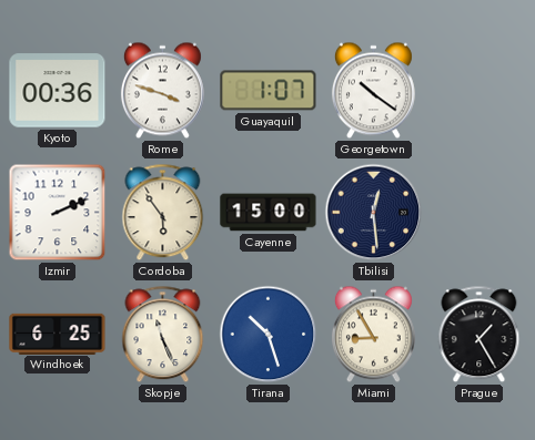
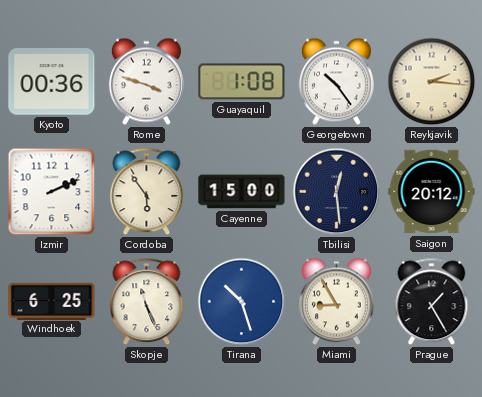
Guayaquil: 1:07 -> 1:08
Georgetown: 10:21 -> 10:24
Reykjavik: none -> 2:16
Saigon: none -> 20:12
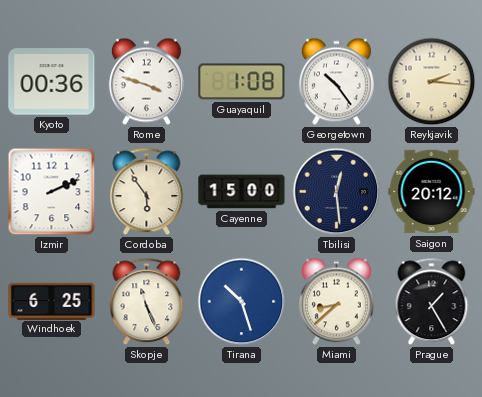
Miami: 8:55 -> 8:38
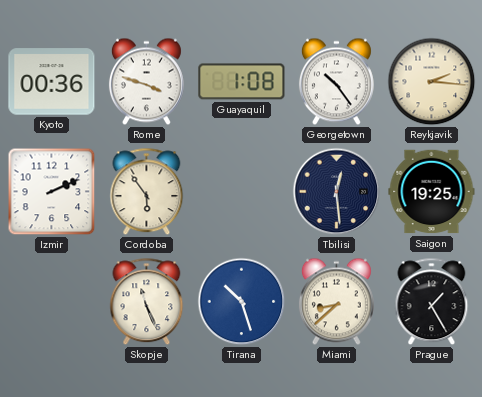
Cayenne: 15:00 -> none
Saigon: 20:12 -> 19:25
Windhoek: 6:25 -> none
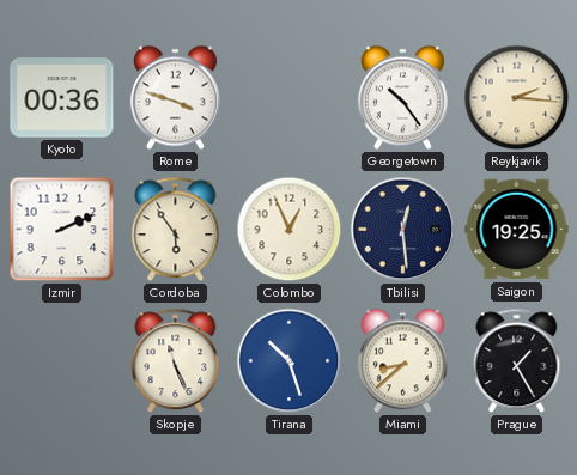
Guayaquil: 1:08 -> none
Colombo: none -> 12:56
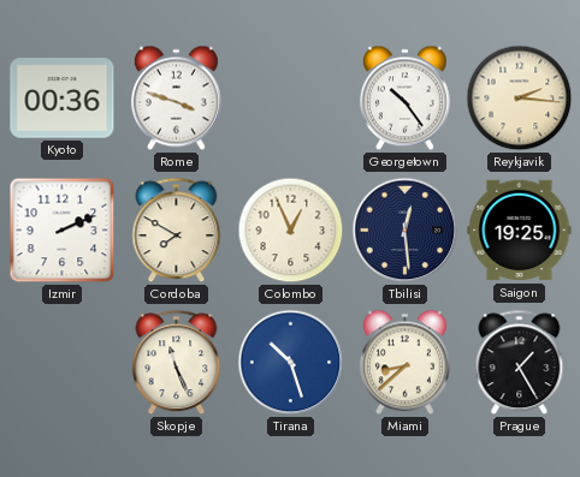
Cordoba: 5:54 -> 7:50
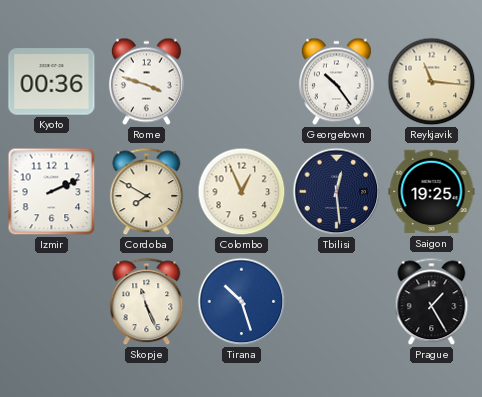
Reykjavik: 2:16 -> 11:16
Miami: 8:38 -> none
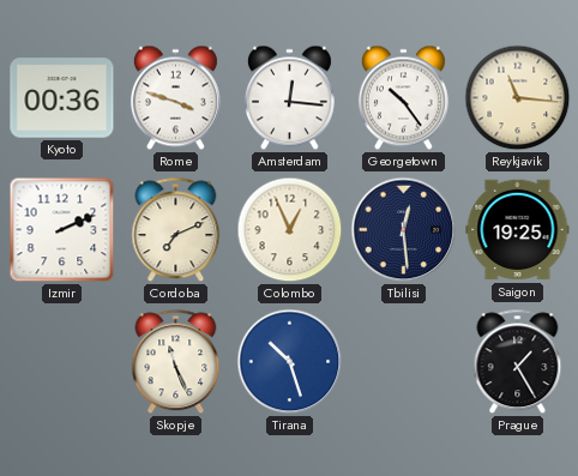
Amsterdam: none -> 12:16
Cordoba: 7:50 -> 7:11
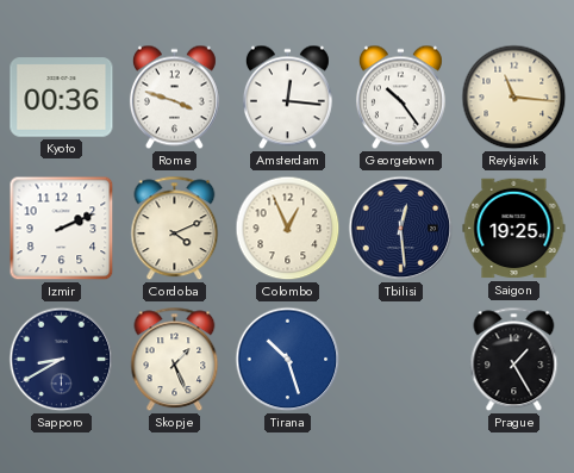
Cordoba: 7:11 -> 4:11
Sapporo: none -> 8:40
Skopje: 11:26 -> 1:26
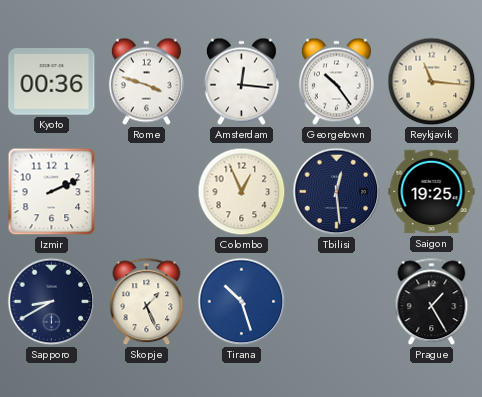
Cordoba: 4:11 -> none
